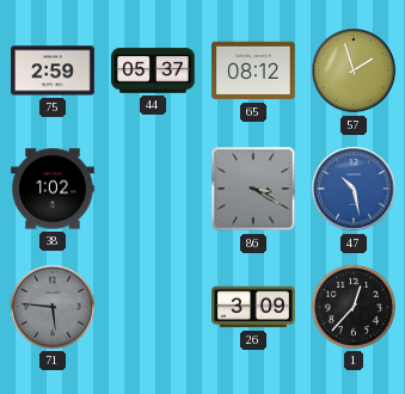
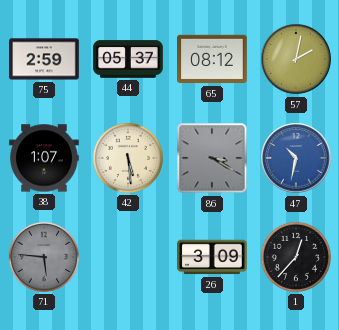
57: 1:57 -> 2:02
38: 1:02 -> 1:07
42: none -> 5:29
47: 10:28 -> 10:32
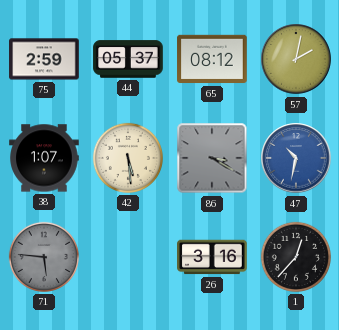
26: 3:09 -> 3:16
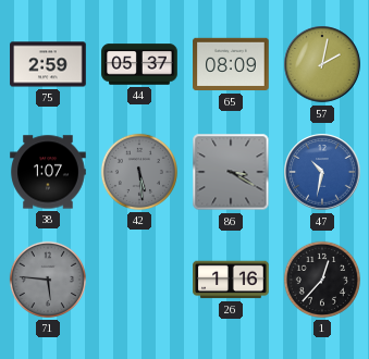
65: 08:12 -> 08:09
42 dial: cream -> grey
26: 3:16 -> 1:16
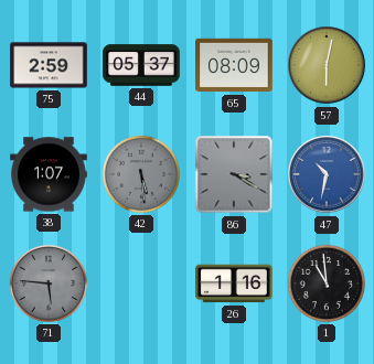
57: 2:02 -> 6:02
1: 12:37 -> 10:59
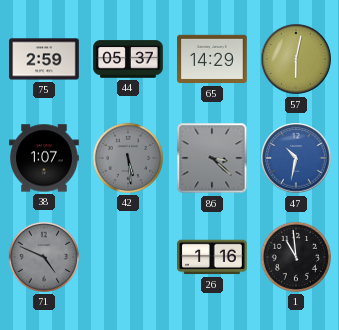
65: 08:09 -> 14:29
86: 3:20 -> 3:22
71: 5:46 -> 4:49
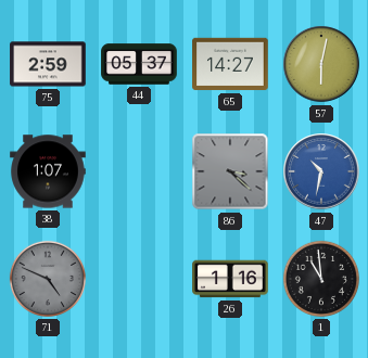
65: 14:29 -> 14:27
42: 5:29 -> none
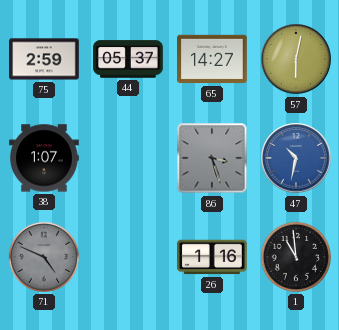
86: 3:22 -> 3:27
